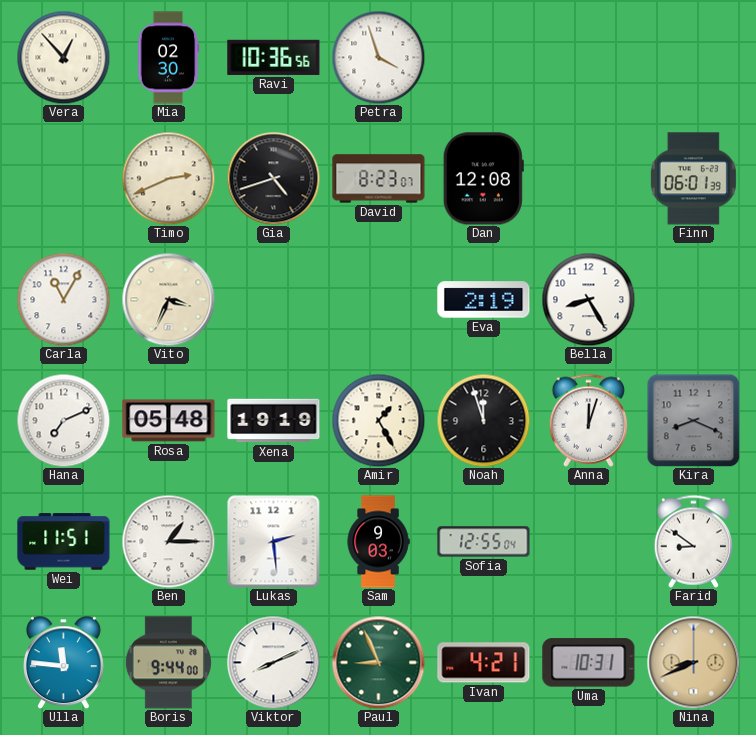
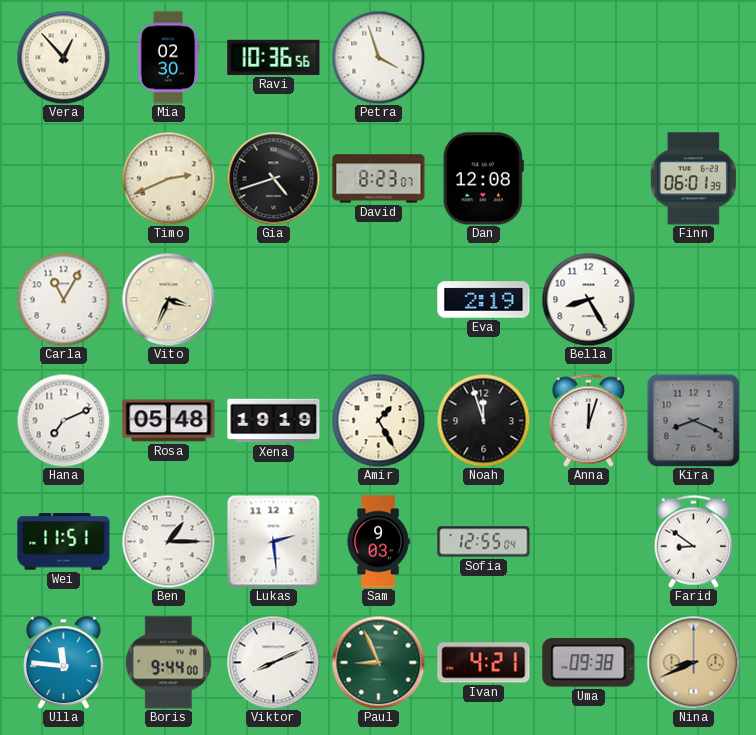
Uma: 10:31 -> 09:38
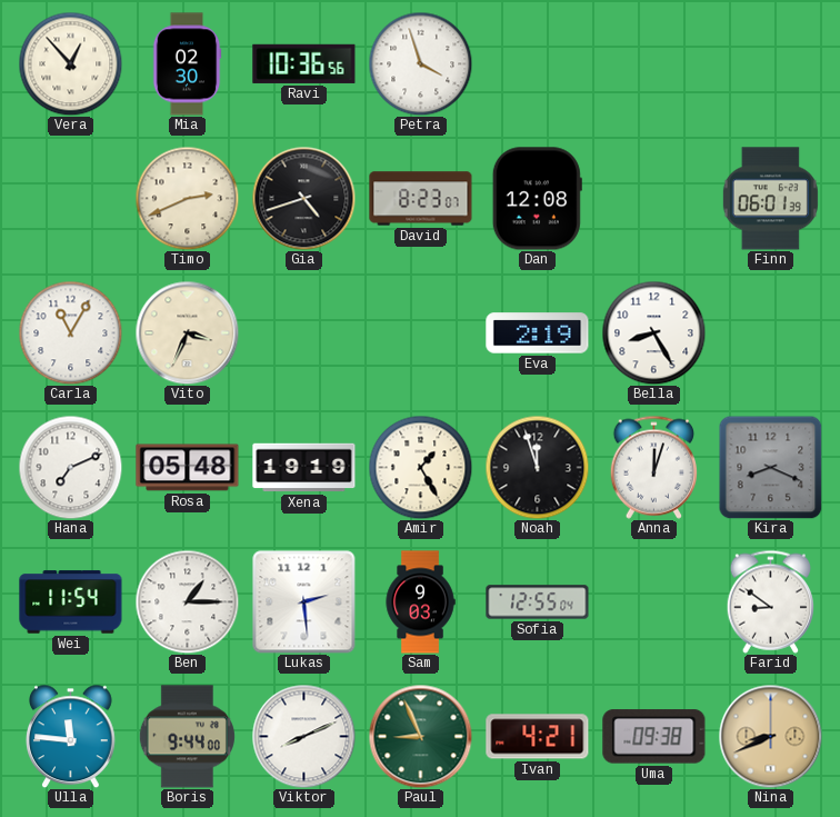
Wei: 11:51 -> 11:54
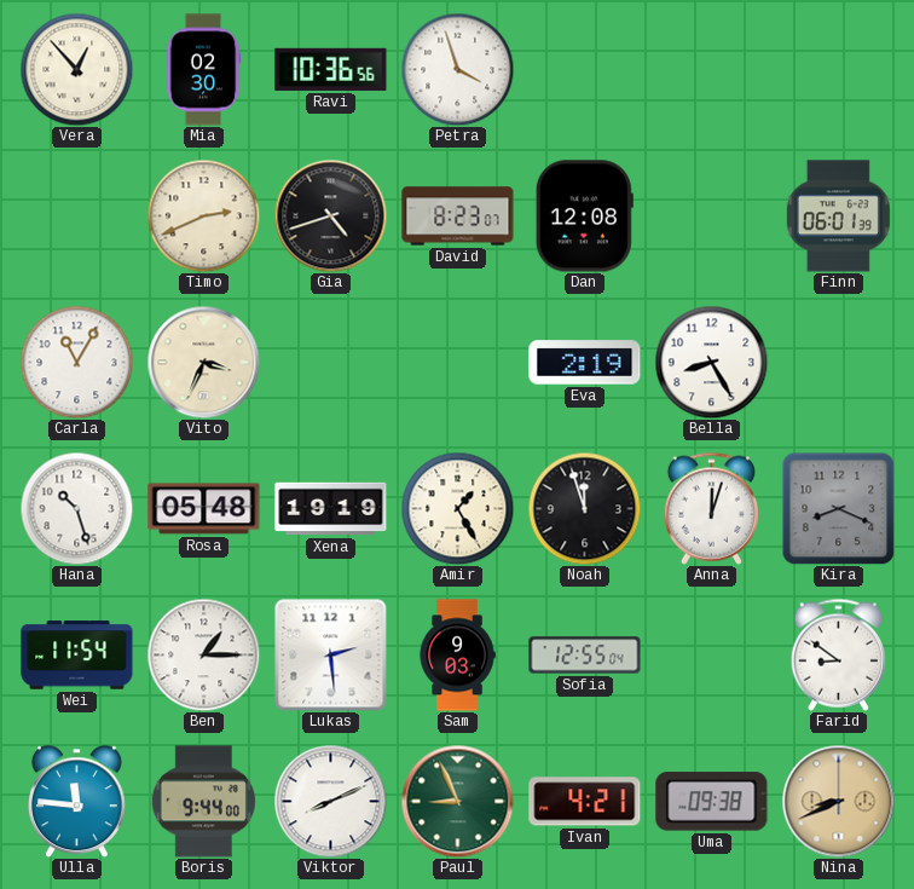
Hana: 7:11 -> 10:27
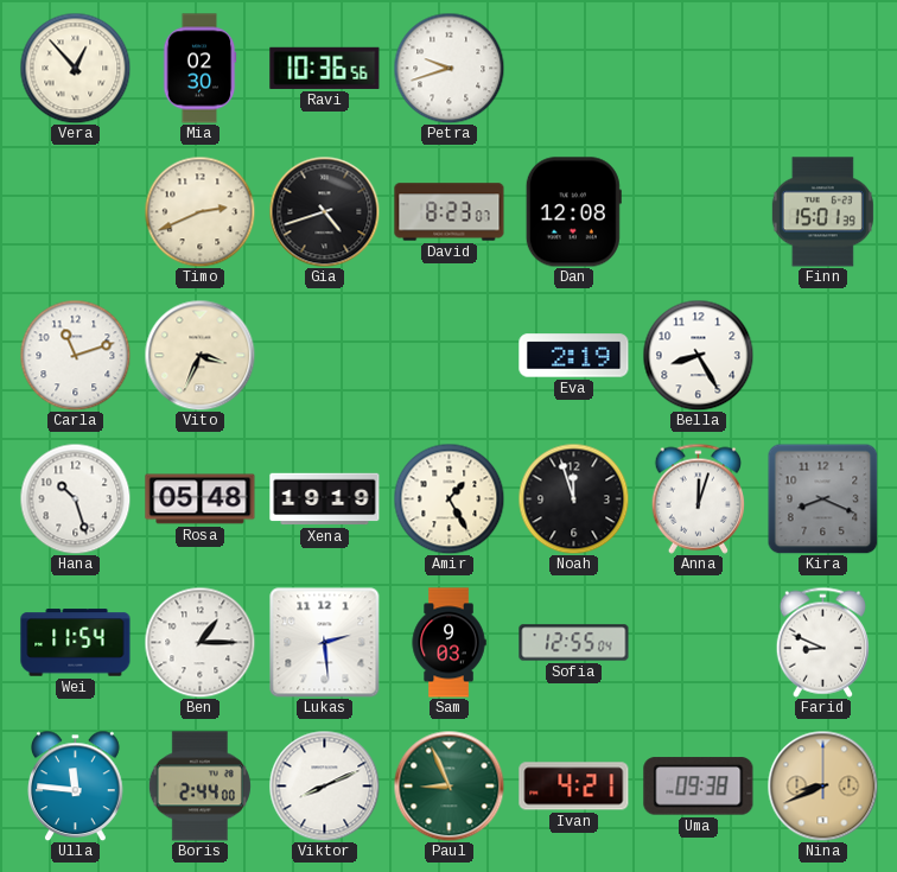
Petra: 3:57 -> 9:42
Finn: 06:01 -> 15:01
Carla: 11:05 -> 11:12
Farid: 8:51 -> 8:49
Boris: 9:44 -> 2:44
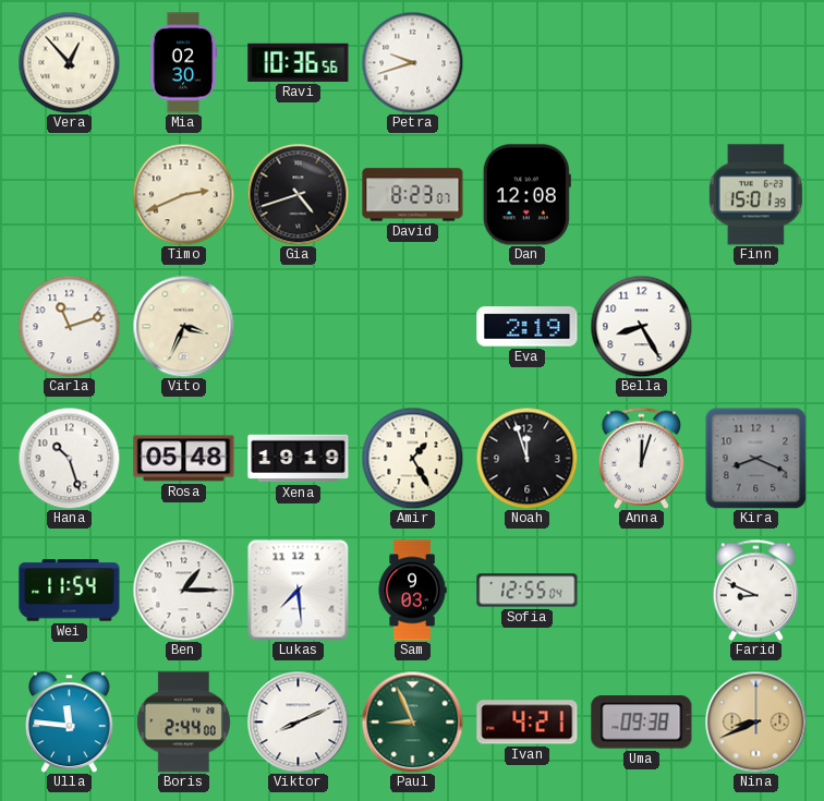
Lukas: 2:29 -> 7:29
